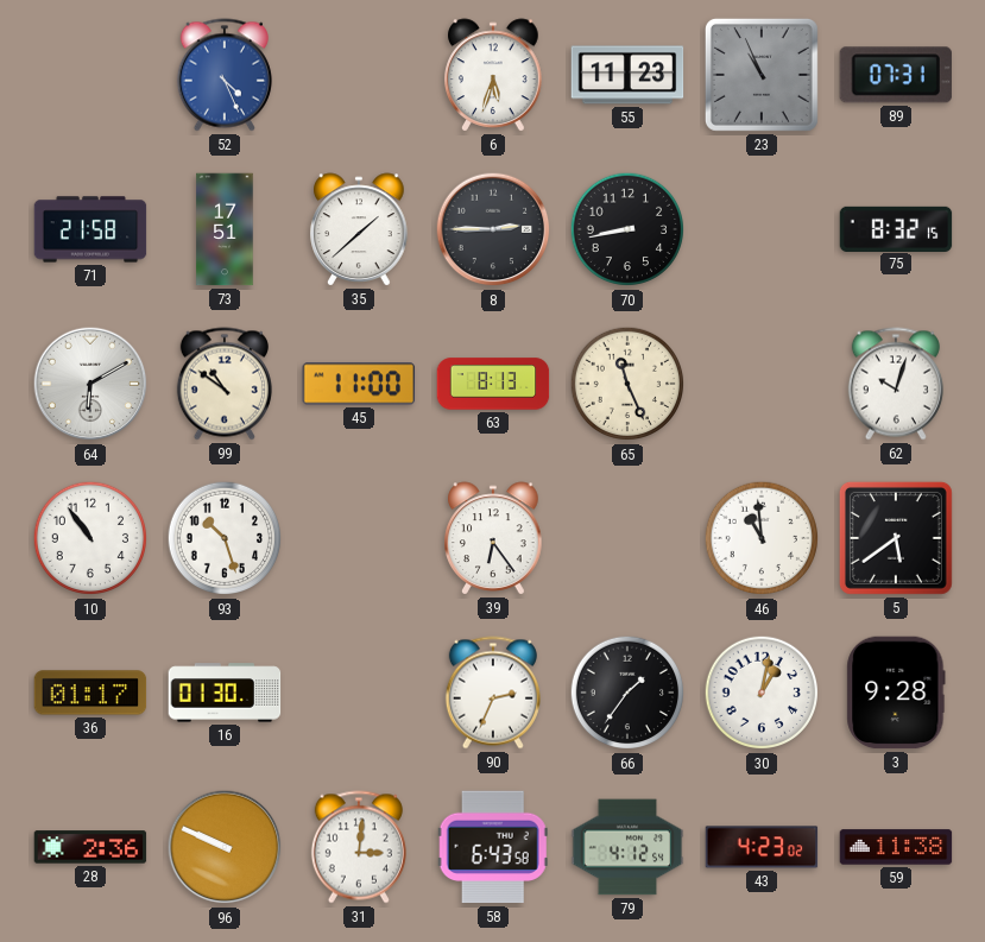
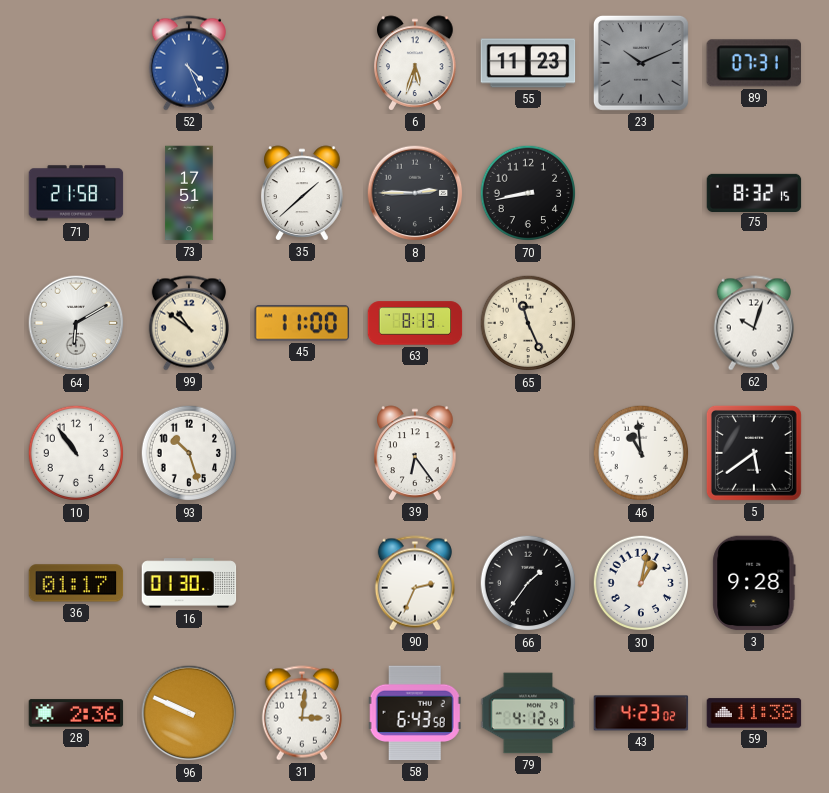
23: 10:56 -> 10:11
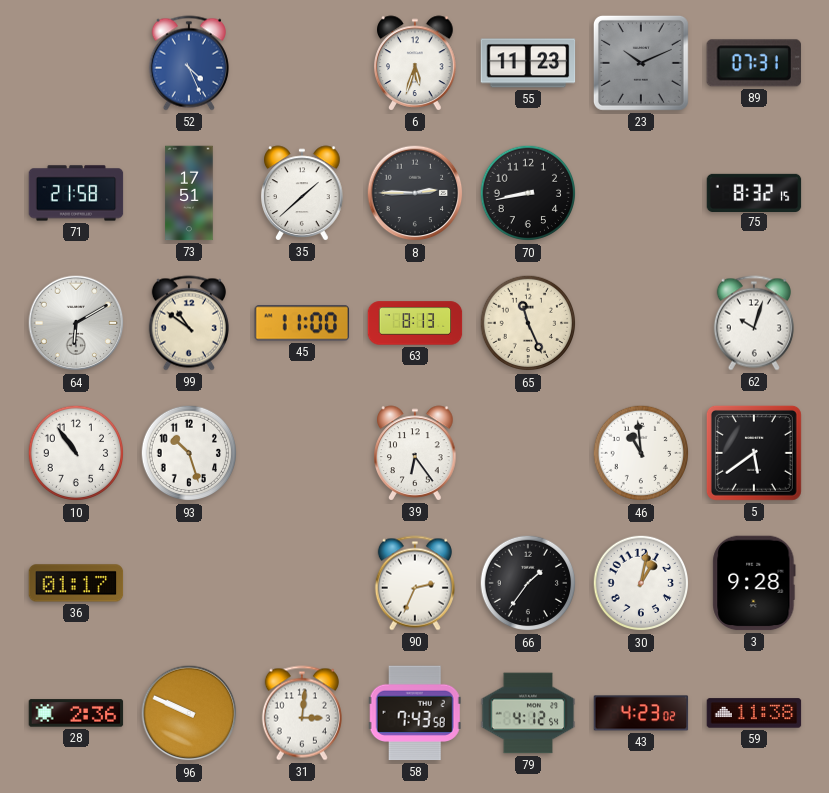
16: 01:30 -> none
58: 6:43 -> 7:43
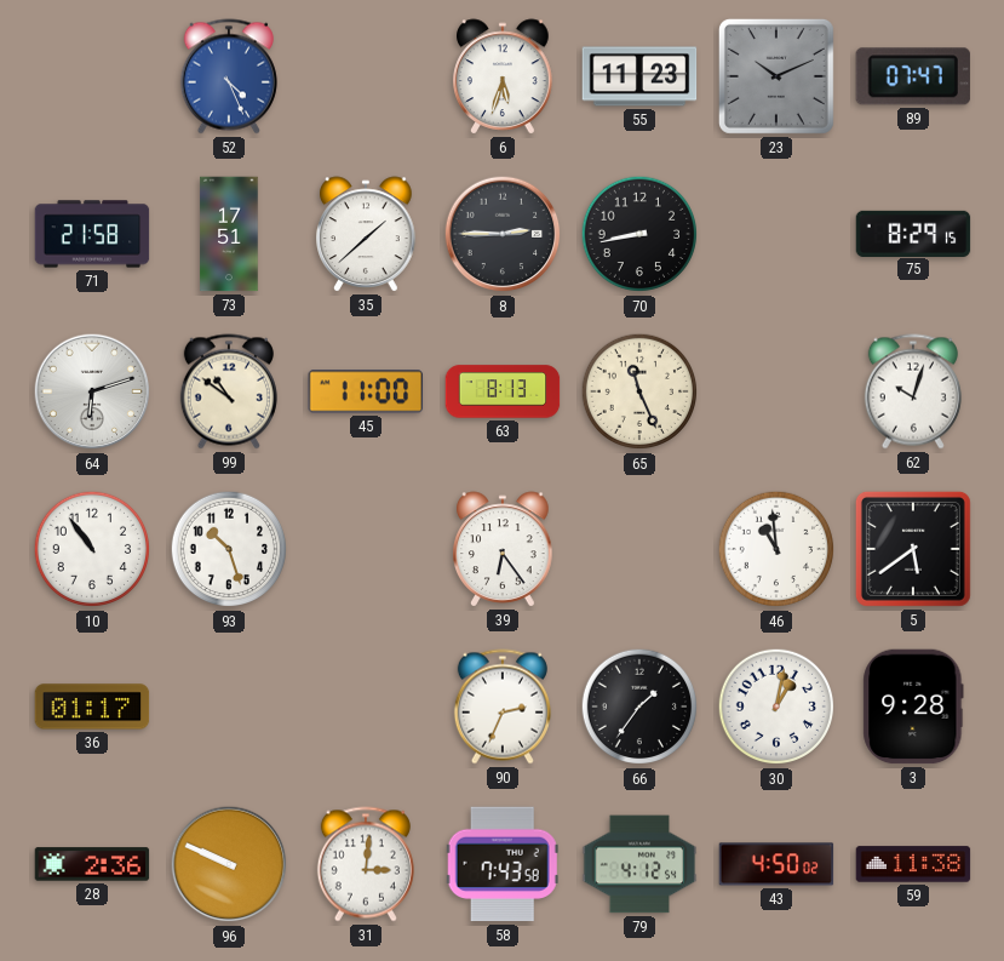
89: 07:31 -> 07:47
75: 8:32 -> 8:29
64: 6:10 -> 6:12
43: 4:23 -> 4:50
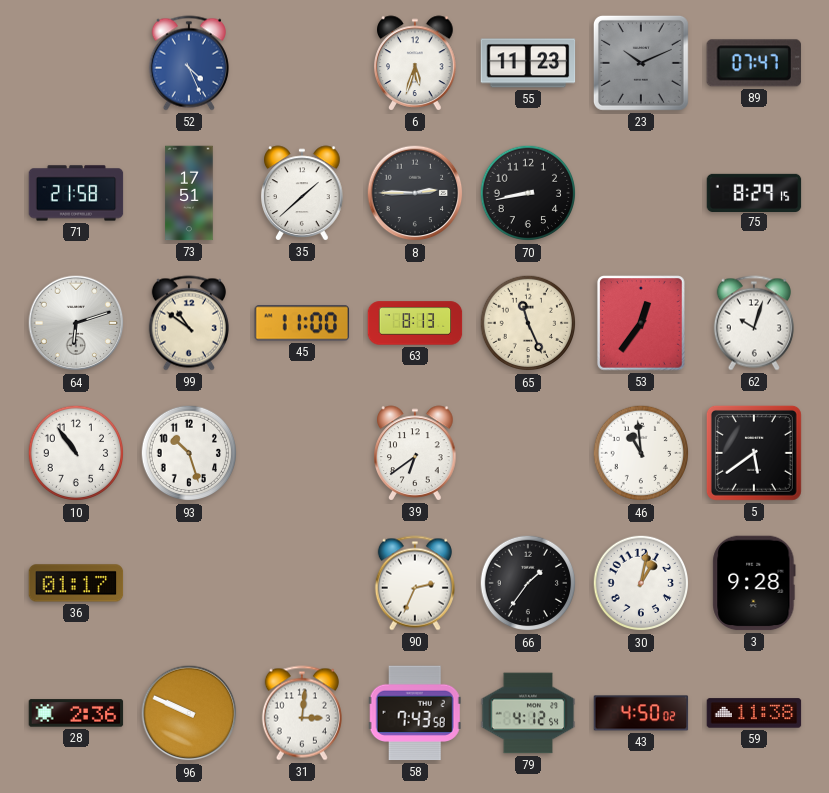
53: none -> 12:36
39: 6:24 -> 6:39
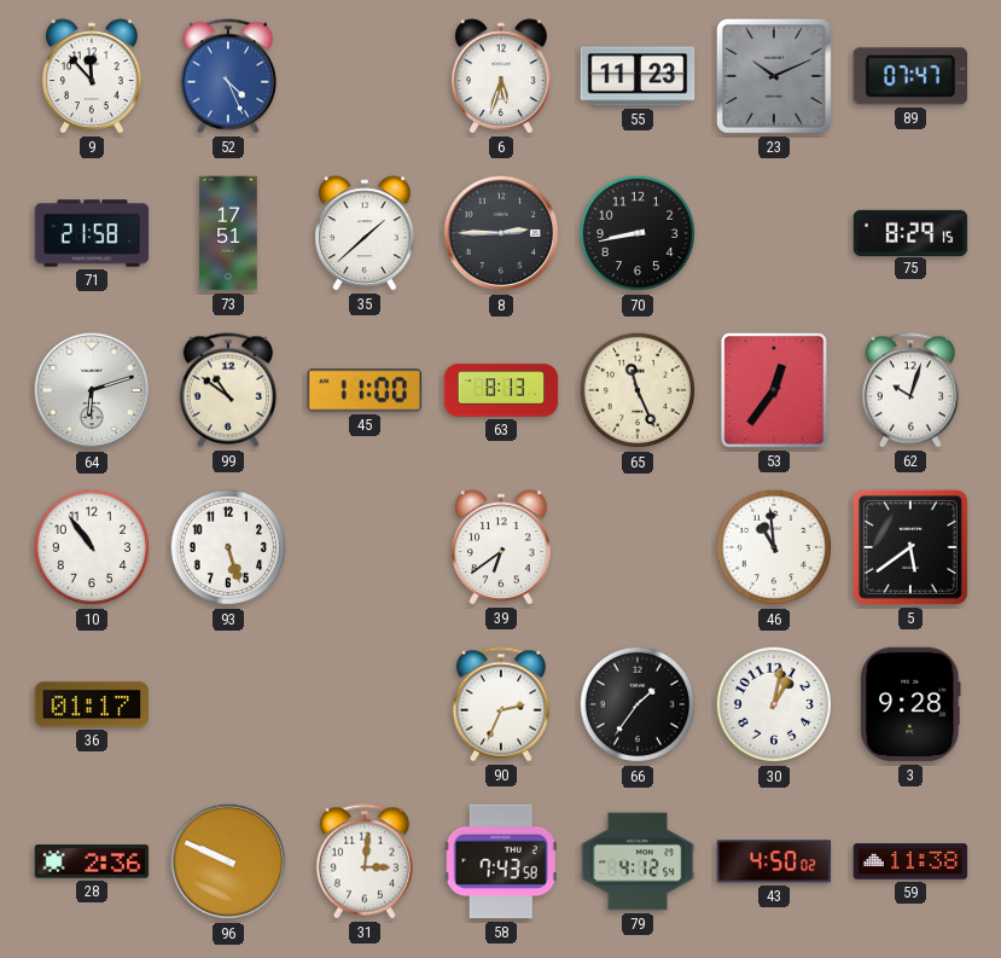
9: none -> 11:53
93: 10:27 -> 5:27
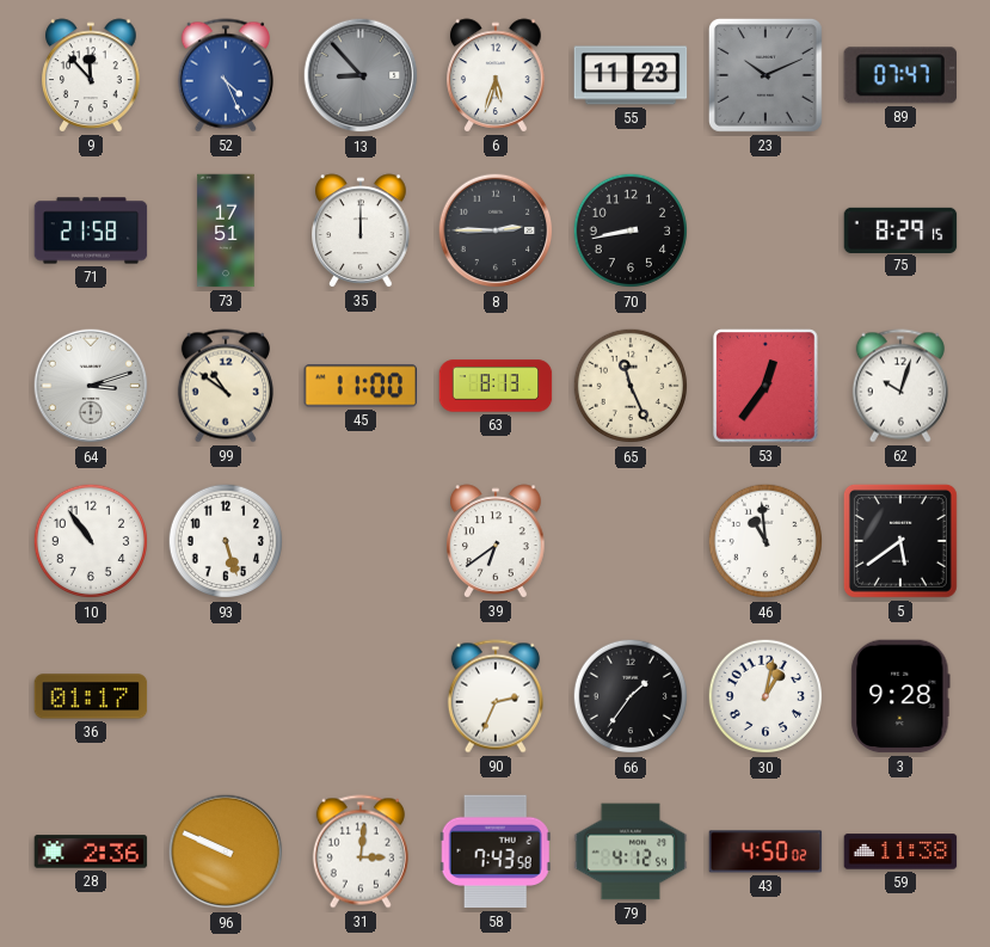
13: none -> 8:53
35: 1:38 -> 12:00
64: 6:12 -> 3:12
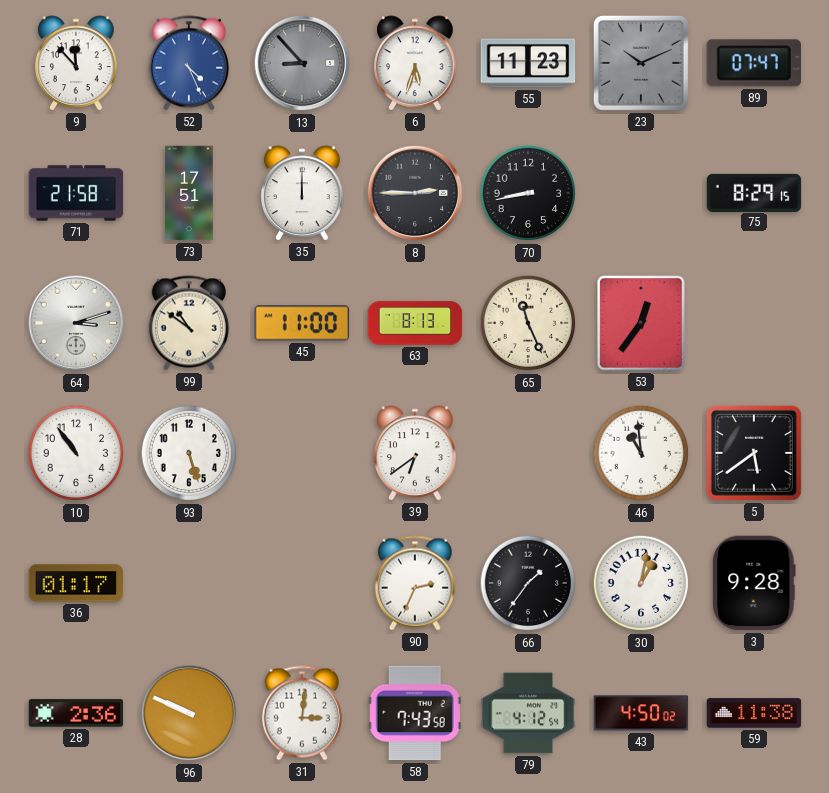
62: 10:03 -> none
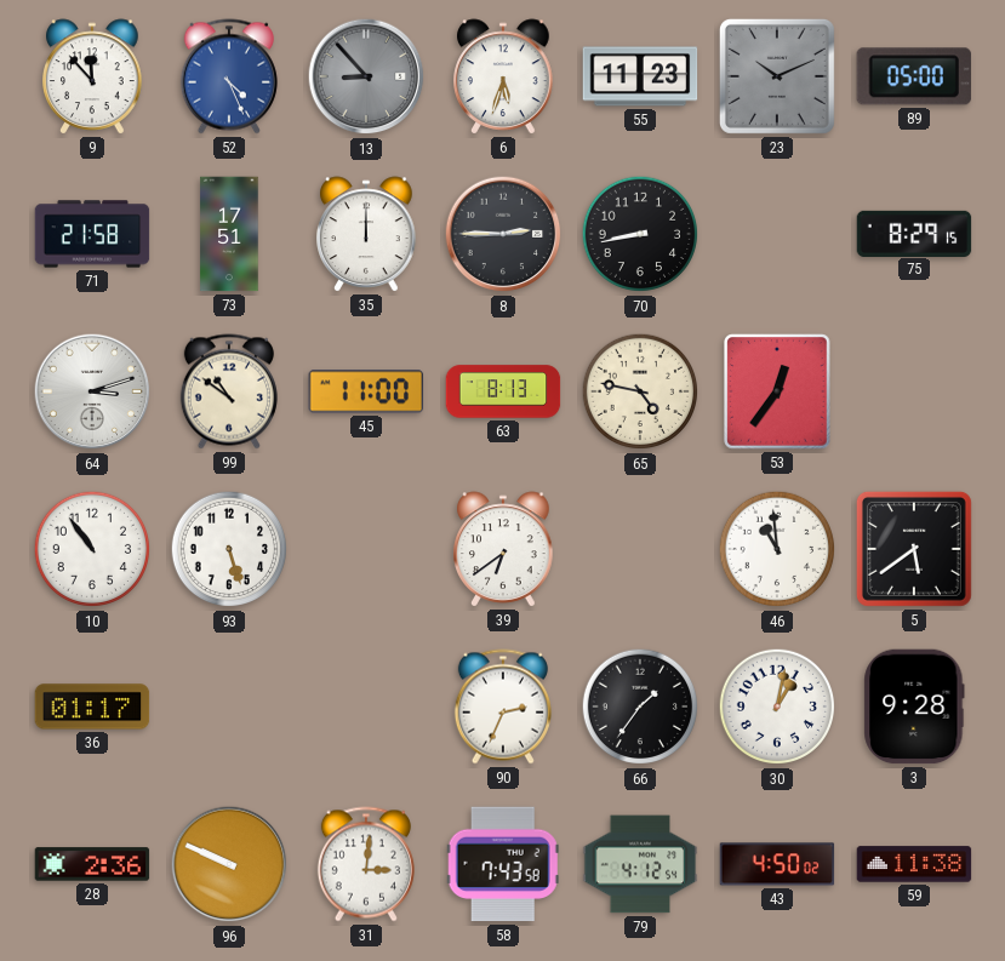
89: 07:47 -> 05:00
65: 11:26 -> 4:47
